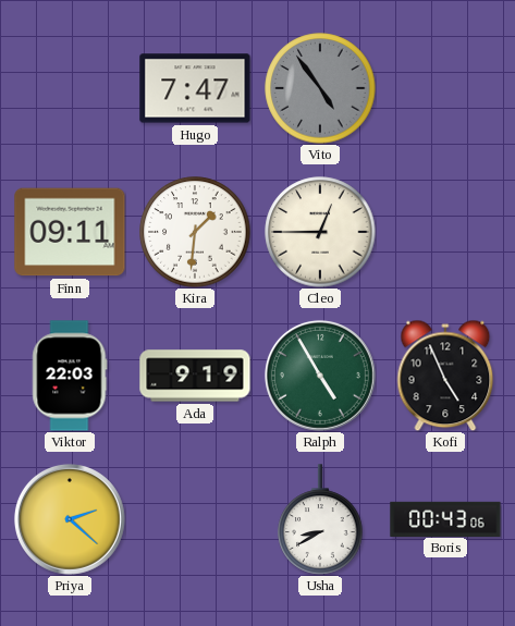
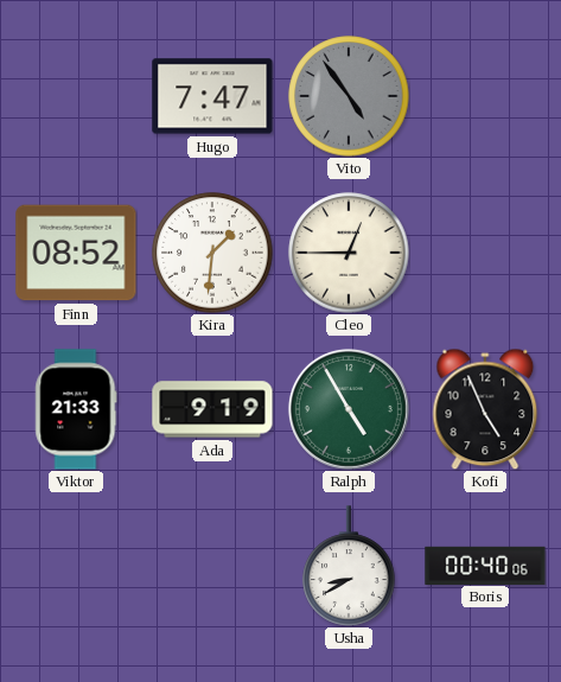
Finn: 09:11 -> 08:52
Viktor: 22:03 -> 21:33
Priya: 2:22 -> none
Boris: 00:43 -> 00:40
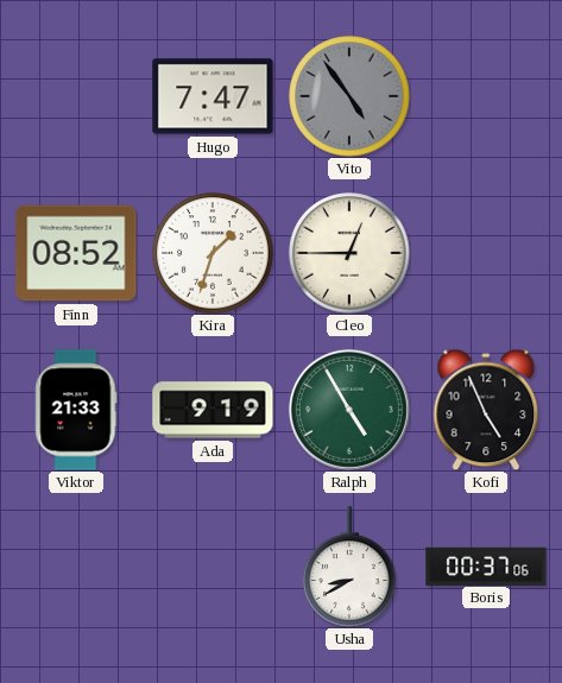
Kira: 1:31 -> 1:33
Boris: 00:40 -> 00:37
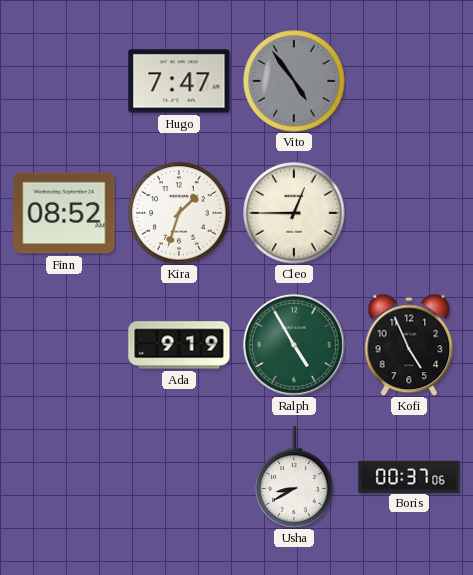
Viktor: 21:33 -> none
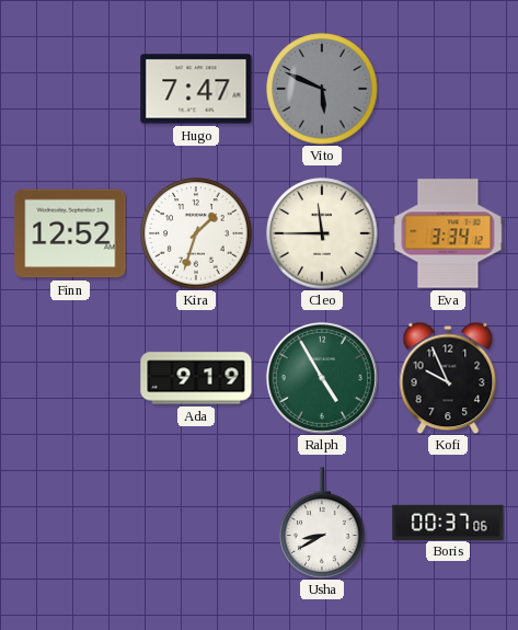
Vito: 4:54 -> 5:49
Finn: 08:52 -> 12:52
Cleo: 12:45 -> 11:45
Eva: none -> 3:34
Kofi: 4:56 -> 9:56
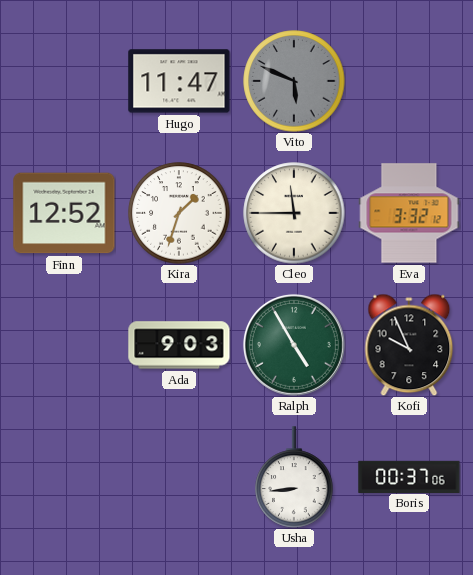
Hugo: 7:47 -> 11:47
Eva: 3:34 -> 3:32
Ada: 9:19 -> 9:03
Usha: 8:40 -> 8:44
